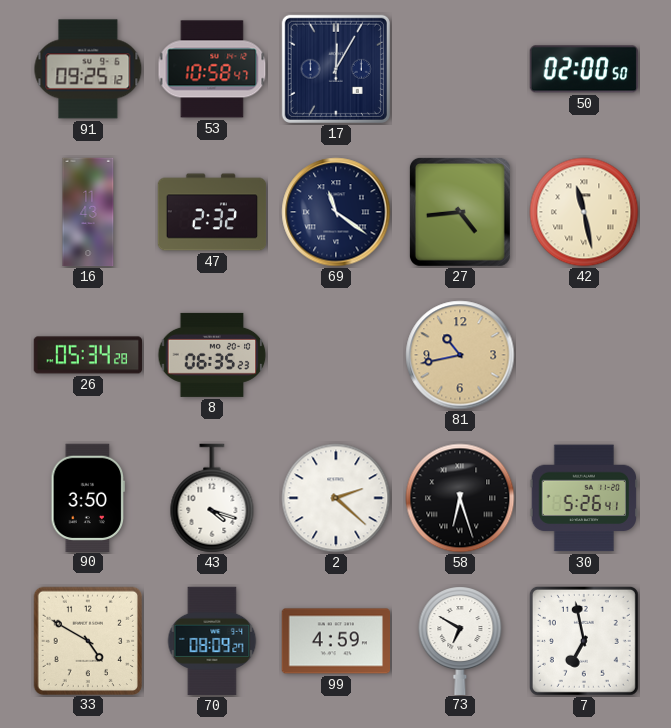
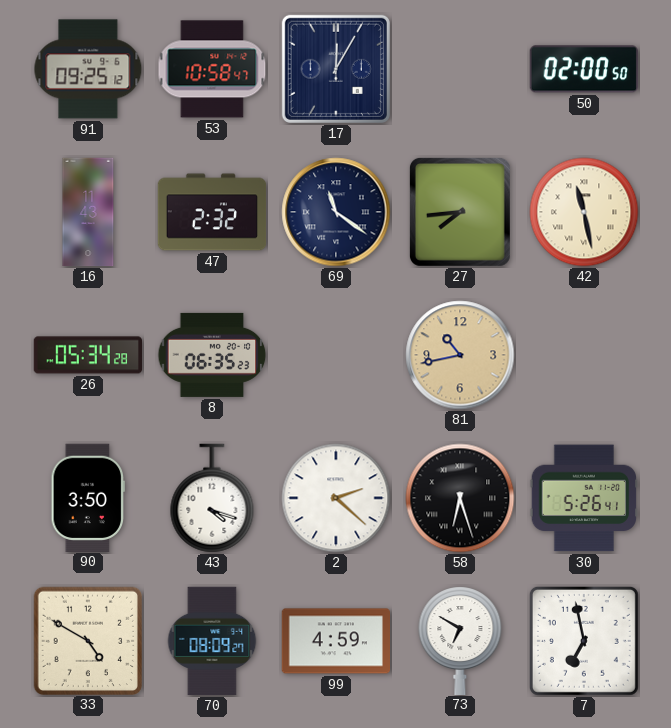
27: 4:44 -> 7:44
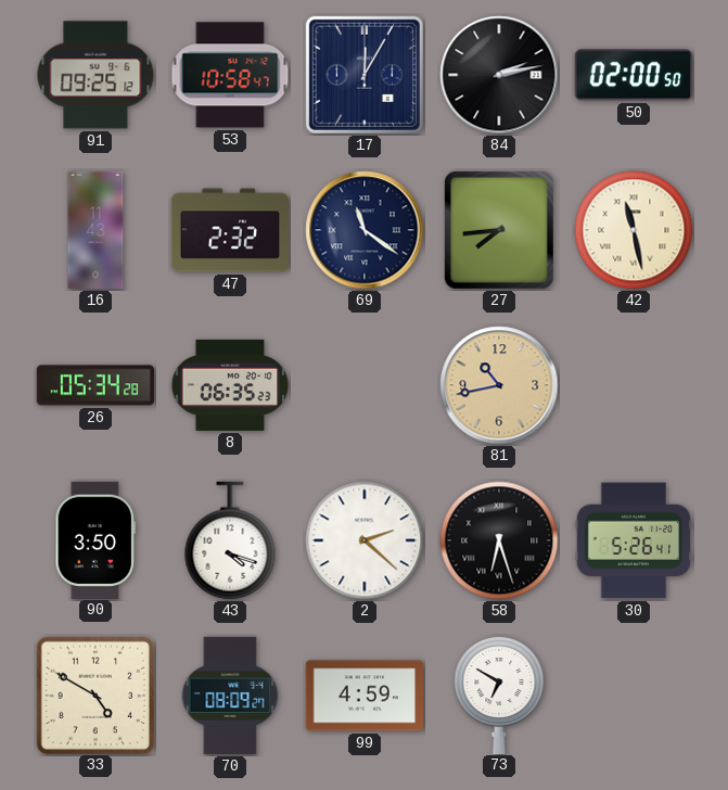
84: none -> 2:13
7: 6:58 -> none
